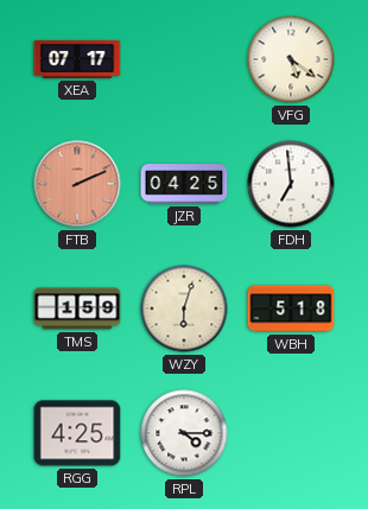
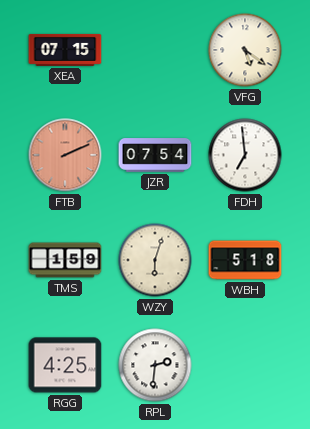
XEA: 07:17 -> 07:15
JZR: 04:25 -> 07:54
RPL: 4:15 -> 2:31
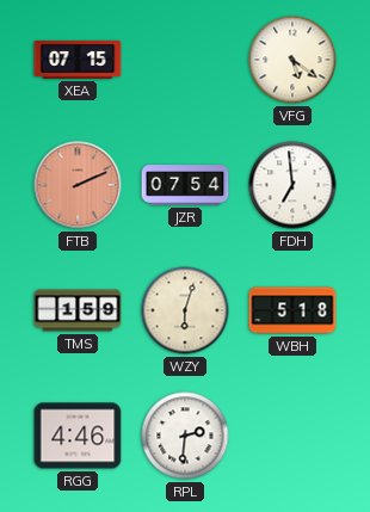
RGG: 4:25 -> 4:46
